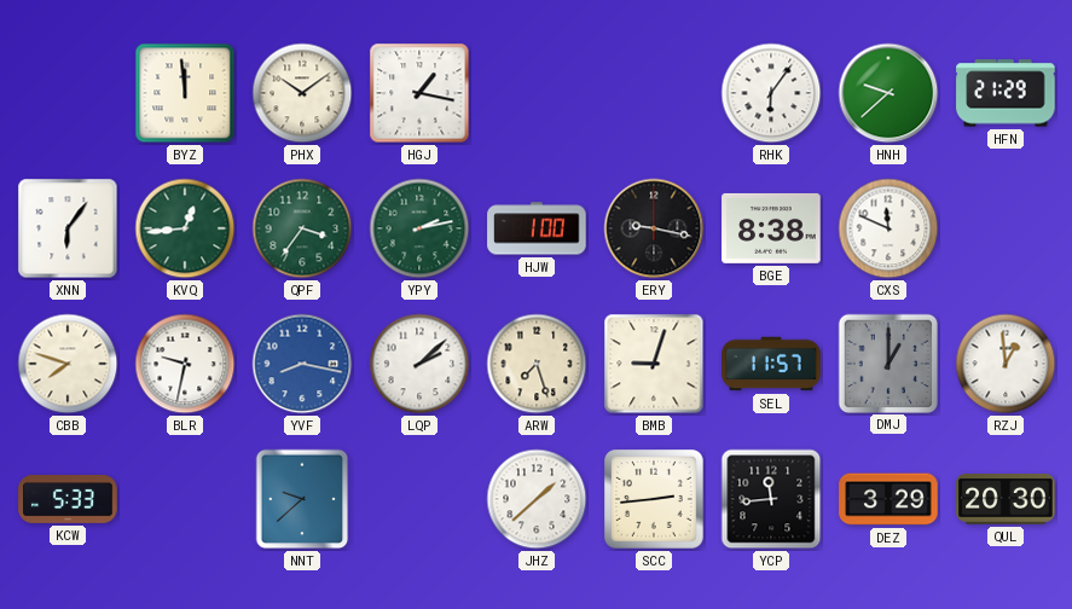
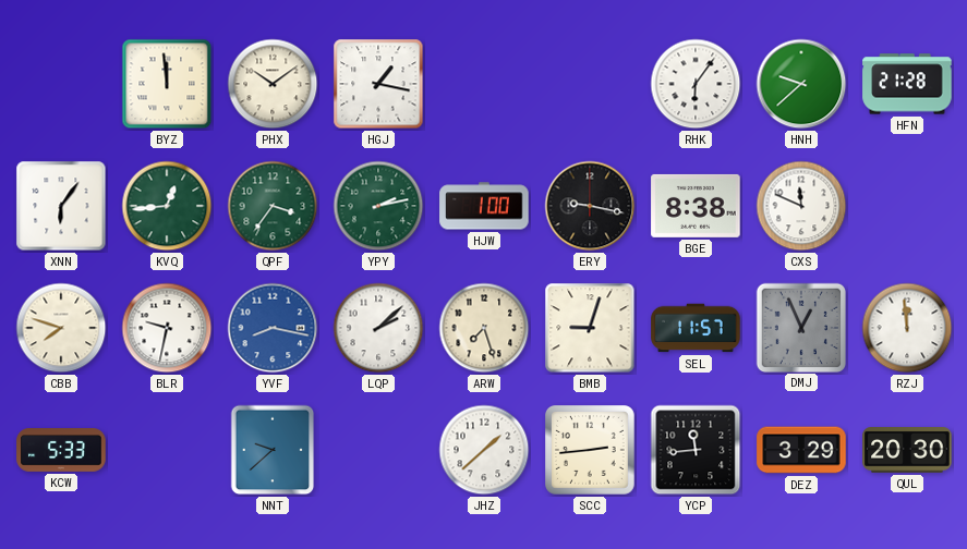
HFN: 21:29 -> 21:28
DMJ: 1:00 -> 12:56
RZJ: 12:59 -> 11:59
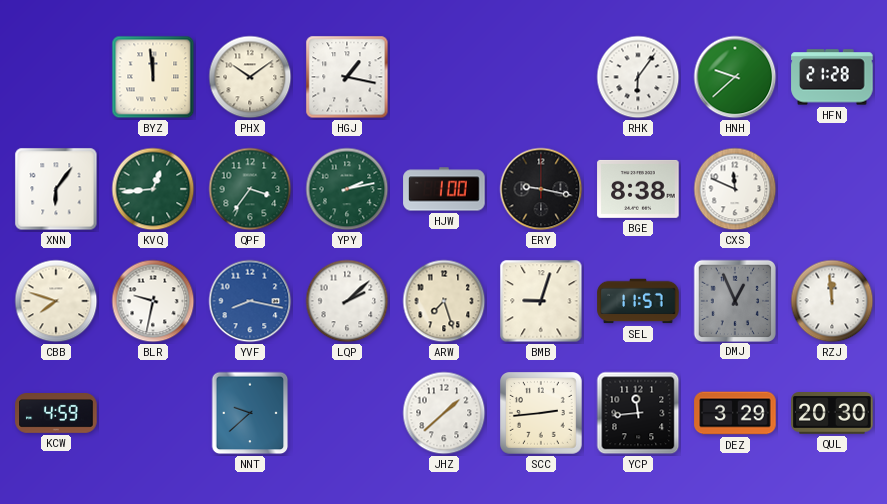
KCW: 5:33 -> 4:59
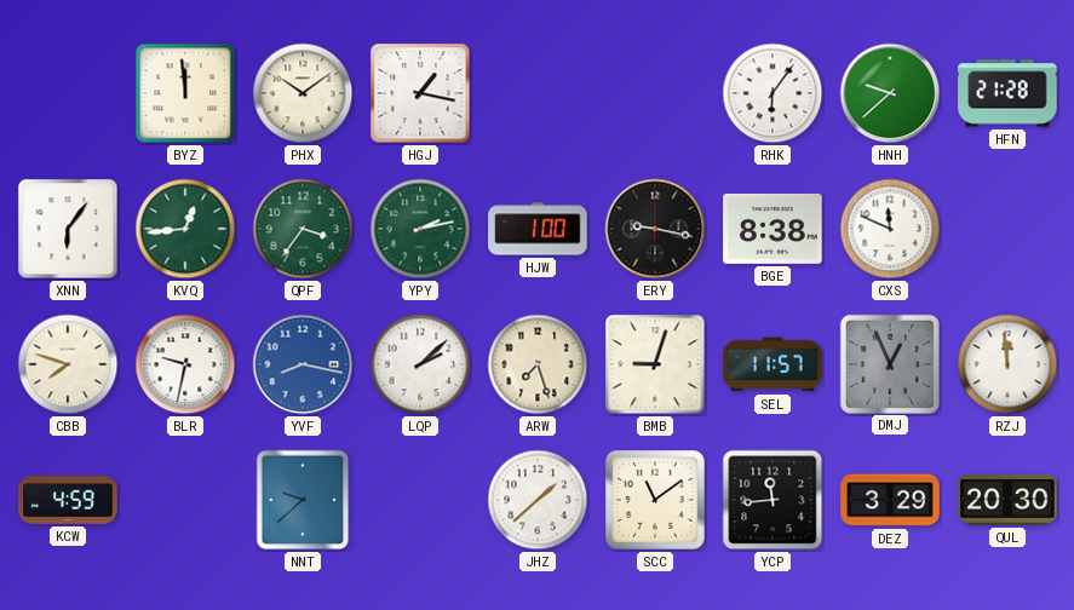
SCC: 2:44 -> 11:09
